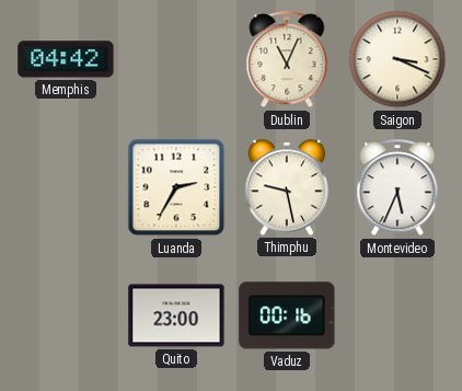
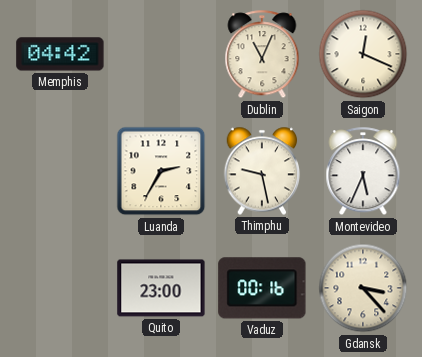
Saigon: 3:19 -> 12:19
Gdansk: none -> 3:23
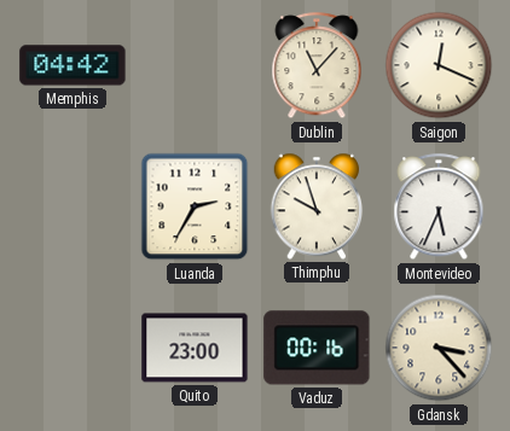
Dublin: 11:04 -> 11:07
Thimphu: 9:28 -> 9:57
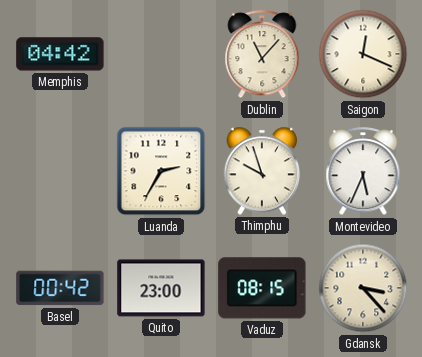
Basel: none -> 00:42
Vaduz: 00:16 -> 08:15
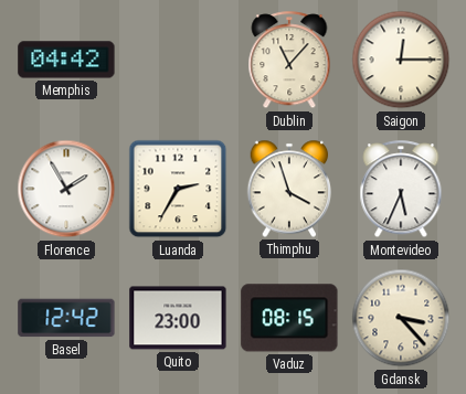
Saigon: 12:19 -> 12:15
Florence: none -> 1:55
Thimphu: 9:57 -> 3:57
Basel: 00:42 -> 12:42
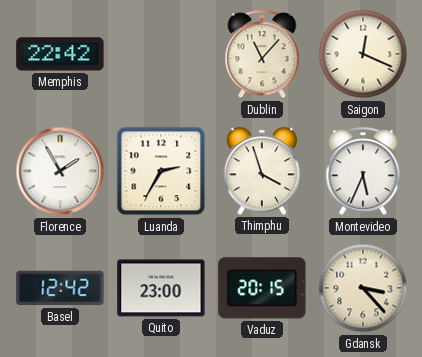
Memphis: 04:42 -> 22:42
Saigon: 12:15 -> 12:19
Vaduz: 08:15 -> 20:15
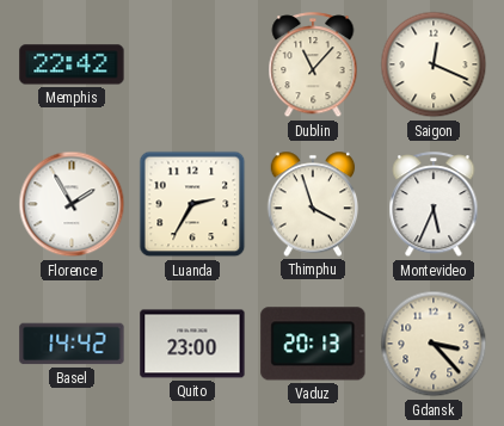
Basel: 12:42 -> 14:42
Vaduz: 20:15 -> 20:13
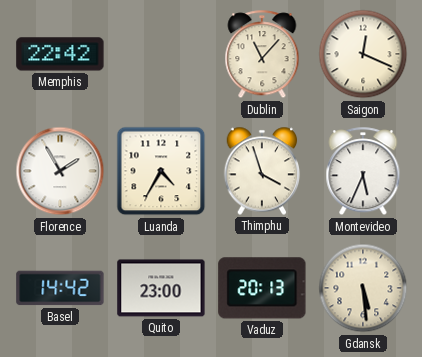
Luanda: 2:35 -> 4:35
Gdansk: 3:23 -> 5:29
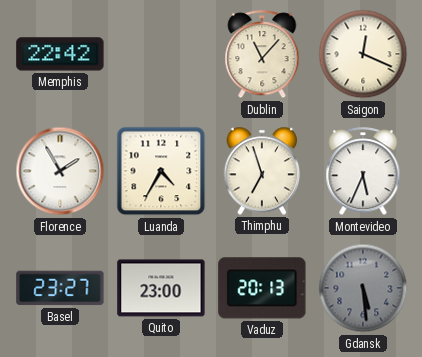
Thimphu: 3:57 -> 6:57
Basel: 14:42 -> 23:27
Gdansk dial: cream -> grey
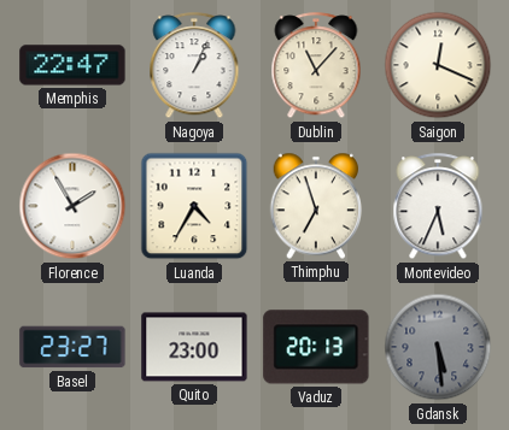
Memphis: 22:42 -> 22:47
Nagoya: none -> 1:04
